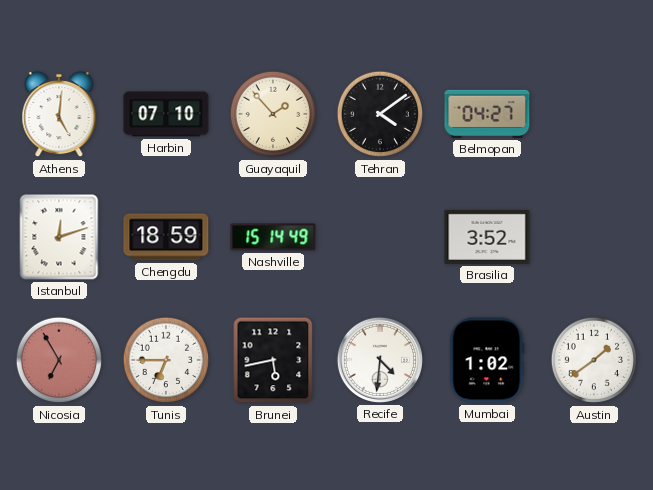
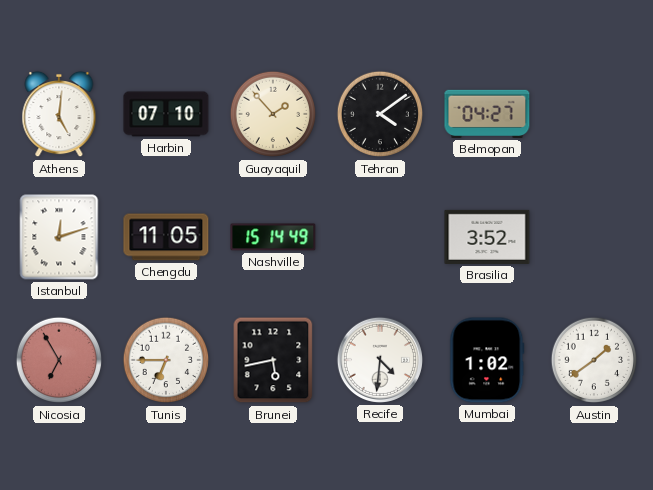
Chengdu: 18:59 -> 11:05
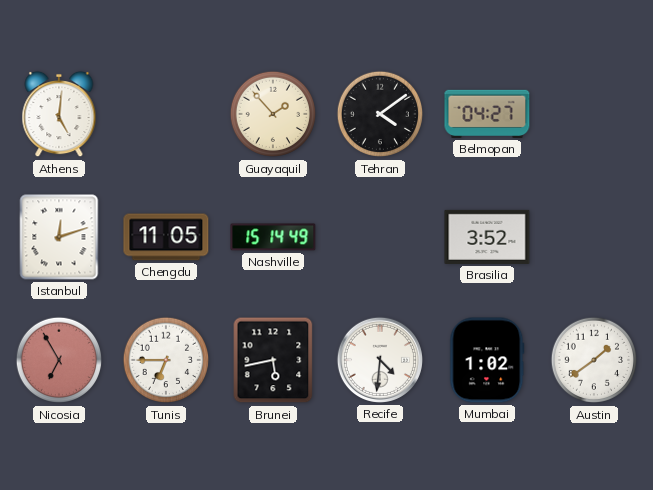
Harbin: 07:10 -> none
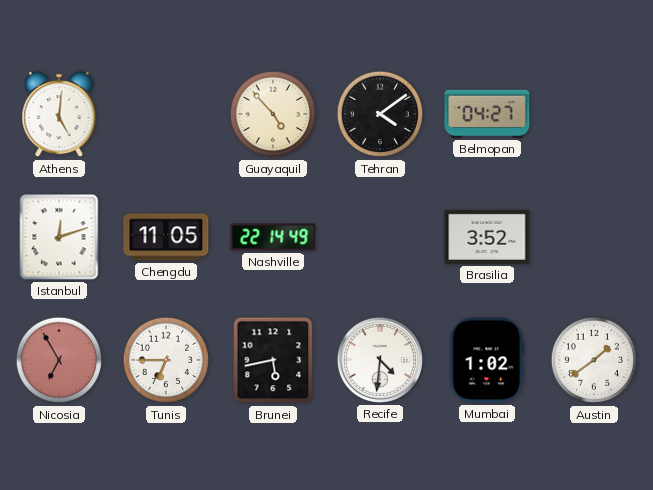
Guayaquil: 1:53 -> 4:53
Nashville: 15:14 -> 22:14
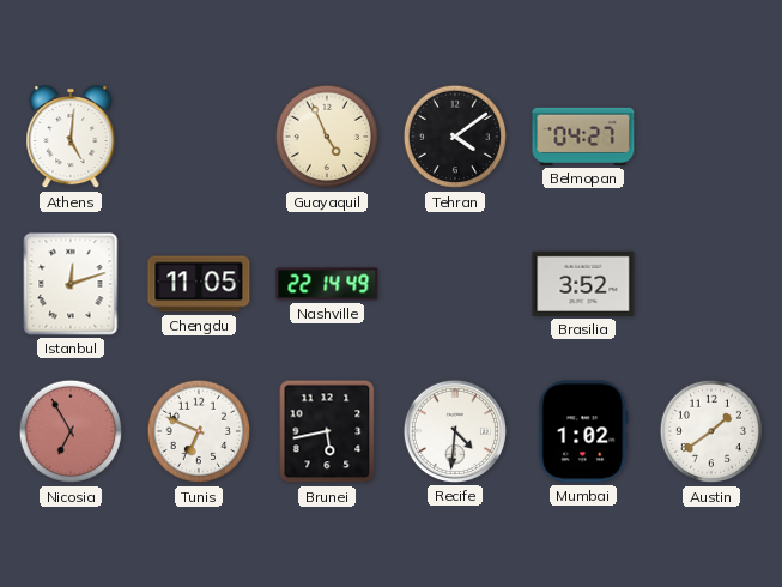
Guayaquil: 4:53 -> 4:56
Tunis: 6:45 -> 6:49
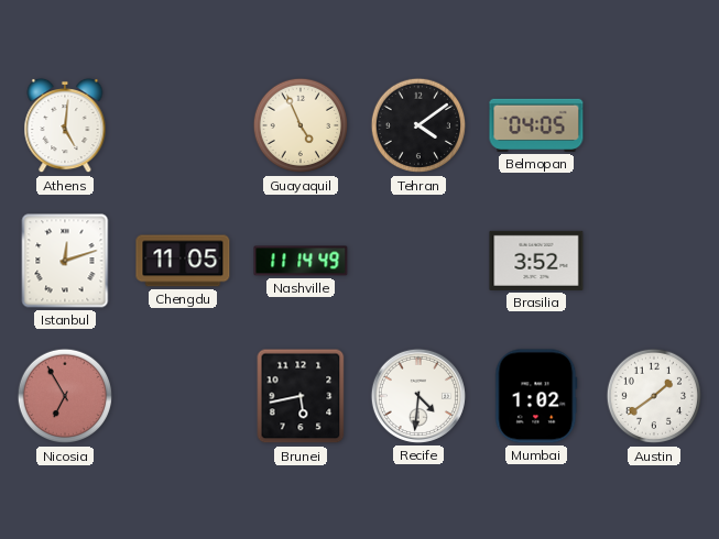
Belmopan: 04:27 -> 04:05
Nashville: 22:14 -> 11:14
Tunis: 6:49 -> none
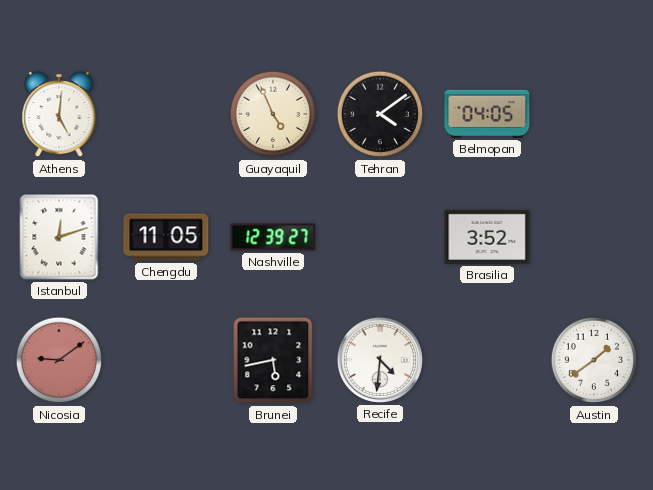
Nashville: 11:14 -> 12:39
Nicosia: 6:55 -> 9:09
Mumbai: 1:02 -> none
